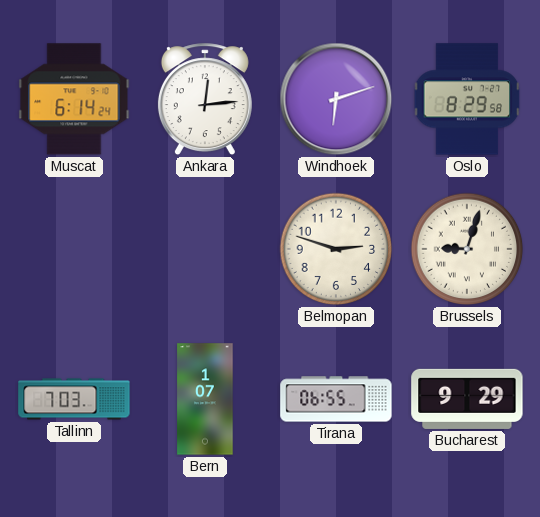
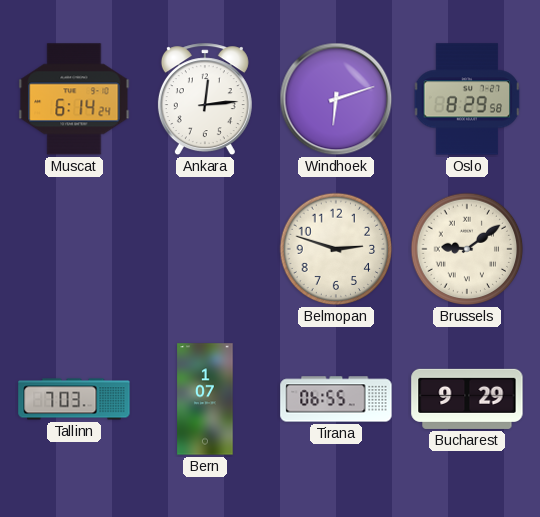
Brussels: 9:03 -> 9:09
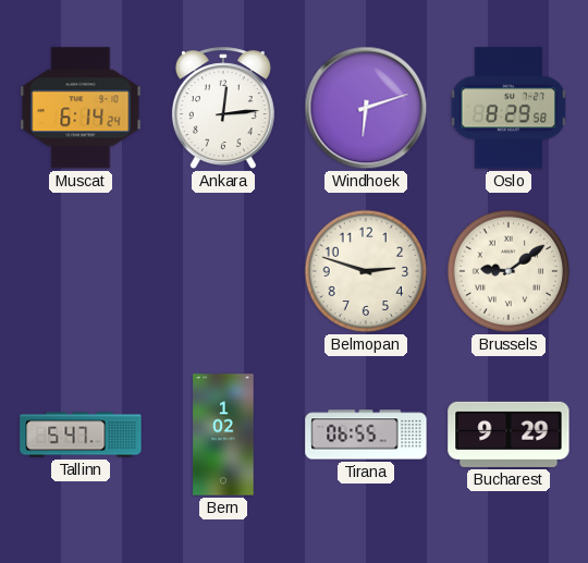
Tallinn: 7:03 -> 5:47
Bern: 1:07 -> 1:02
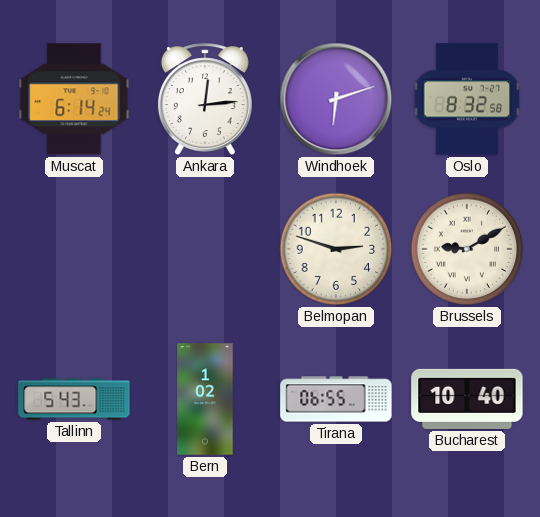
Oslo: 8:29 -> 8:32
Brussels: 9:09 -> 9:10
Tallinn: 5:47 -> 5:43
Bucharest: 9:29 -> 10:40
